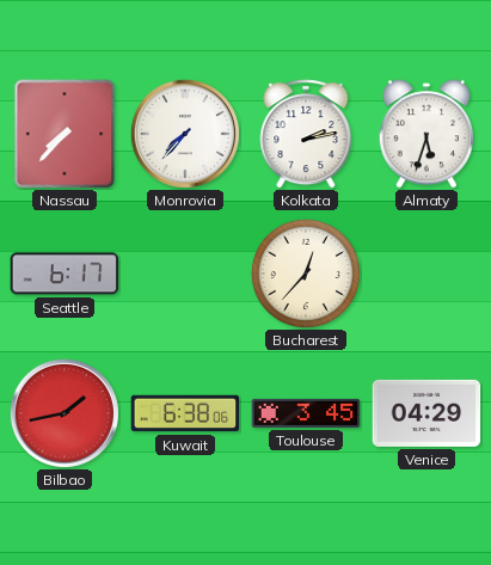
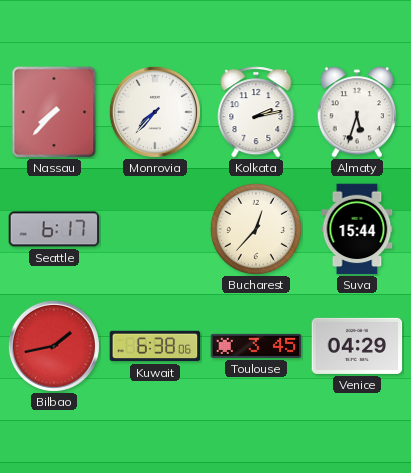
Suva: none -> 15:44
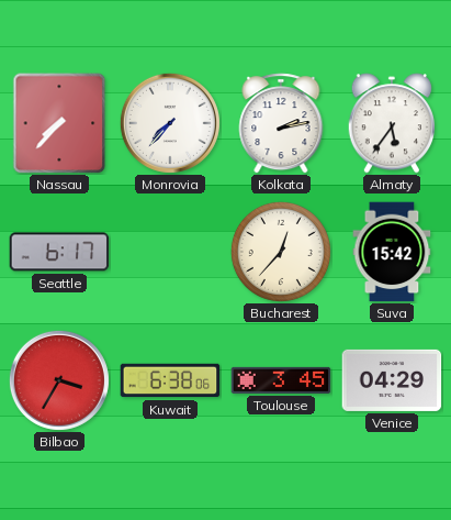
Almaty: 5:33 -> 5:36
Suva: 15:44 -> 15:42
Bilbao: 1:43 -> 3:35
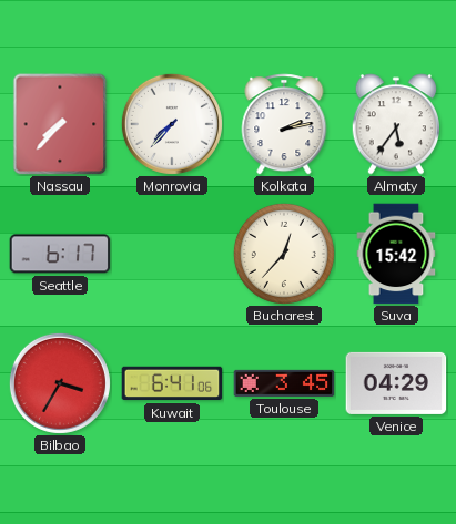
Kuwait: 6:38 -> 6:41
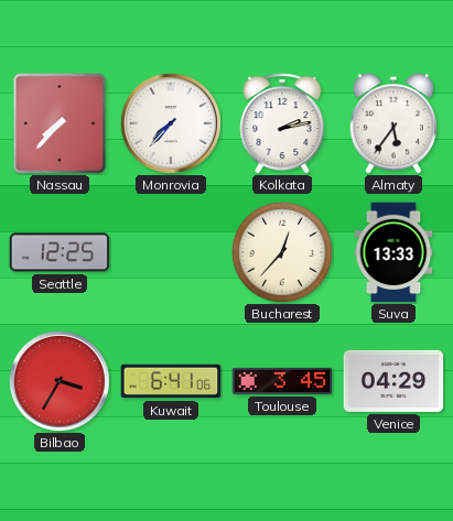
Seattle: 6:17 -> 12:25
Suva: 15:42 -> 13:33
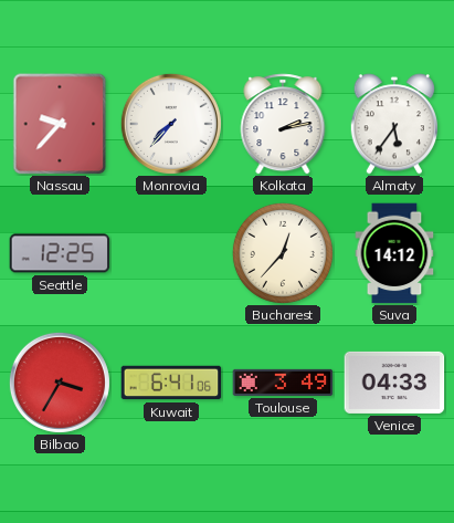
Nassau: 7:37 -> 9:37
Suva: 13:33 -> 14:12
Toulouse: 3:45 -> 3:49
Venice: 04:29 -> 04:33
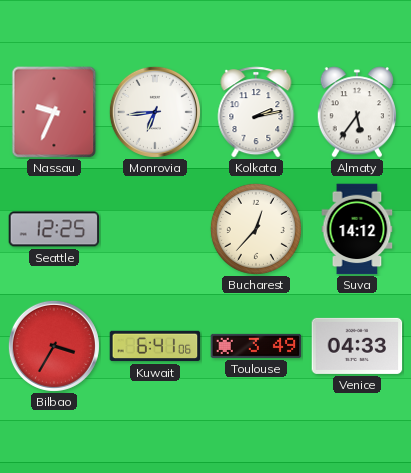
Nassau: 9:37 -> 9:34
Monrovia: 7:37 -> 6:44
